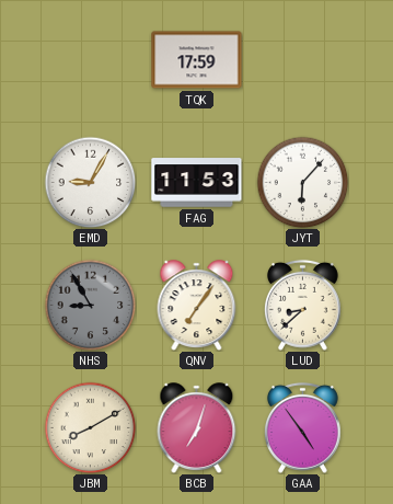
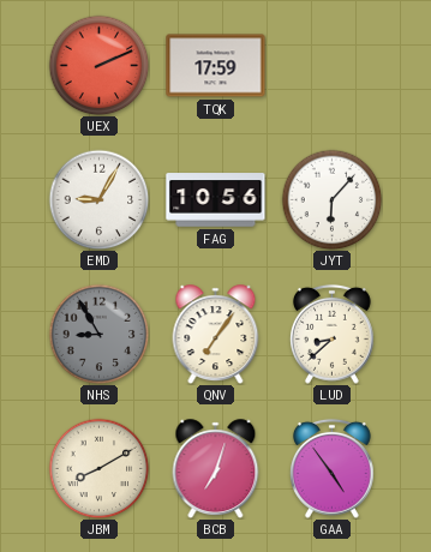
UEX: none -> 2:11
FAG: 11:53 -> 10:56
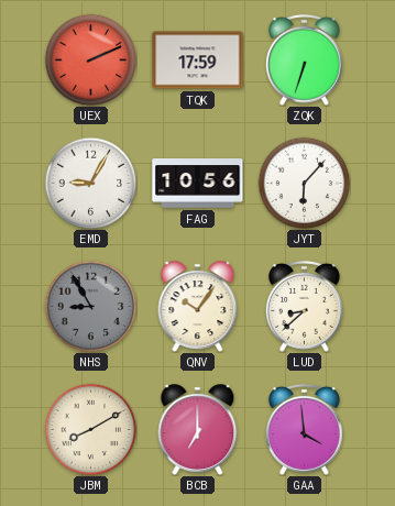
ZQK: none -> 6:33
QNV: 7:06 -> 10:06
BCB: 7:03 -> 7:00
GAA: 4:54 -> 3:59
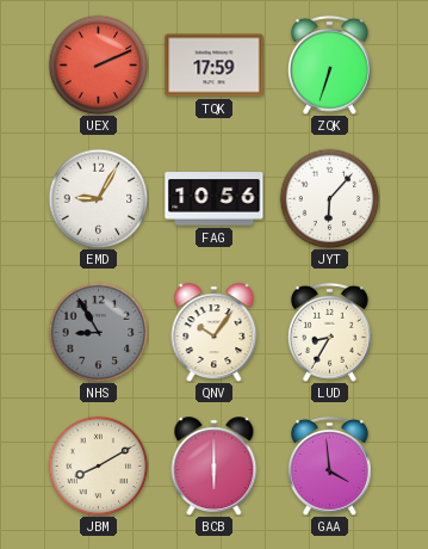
LUD: 8:38 -> 8:35
BCB: 7:00 -> 6:00
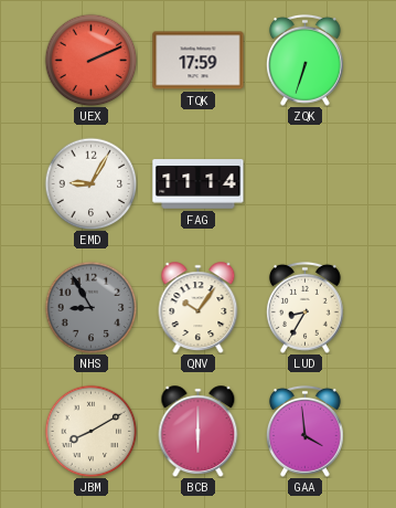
FAG: 10:56 -> 11:14
JYT: 6:07 -> none
